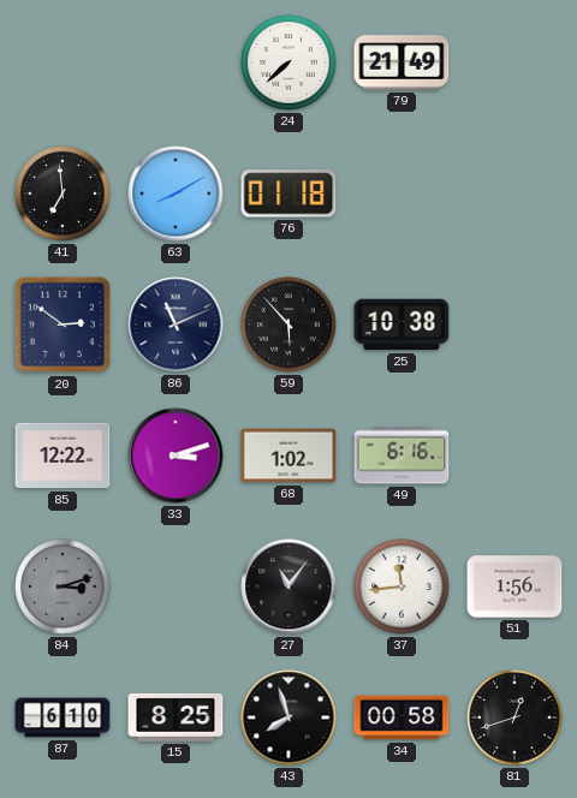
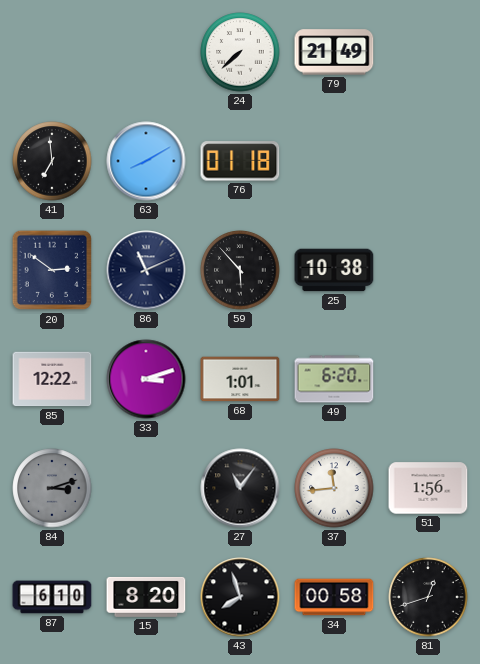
68: 1:02 -> 1:01
49: 6:16 -> 6:20
15: 8:25 -> 8:20
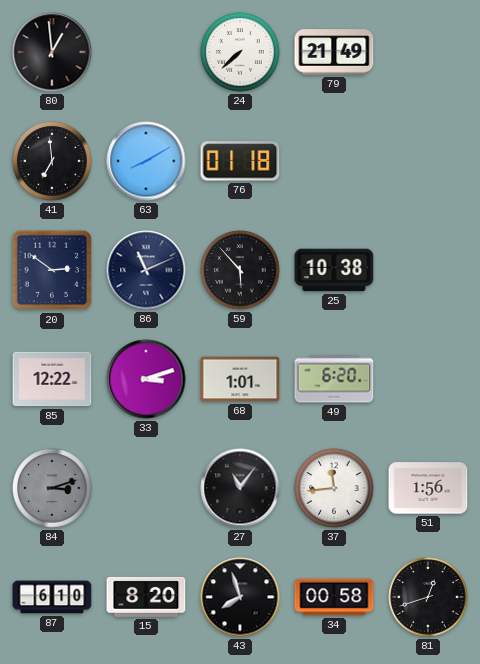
80: none -> 12:59
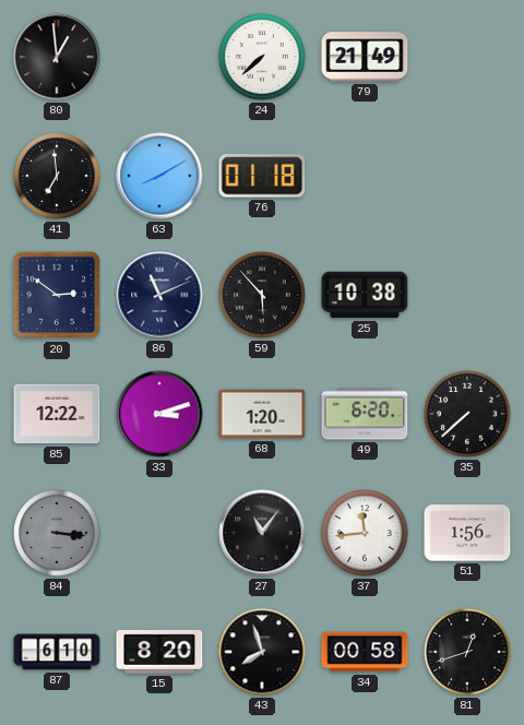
68: 1:01 -> 1:20
35: none -> 7:38
84: 3:12 -> 3:16
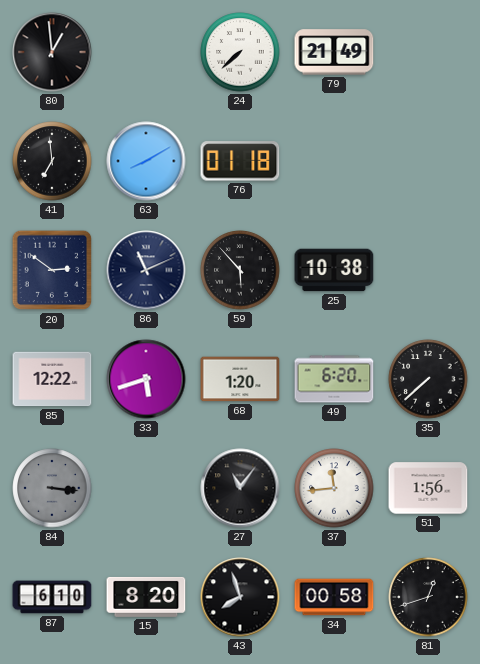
33: 3:12 -> 5:42
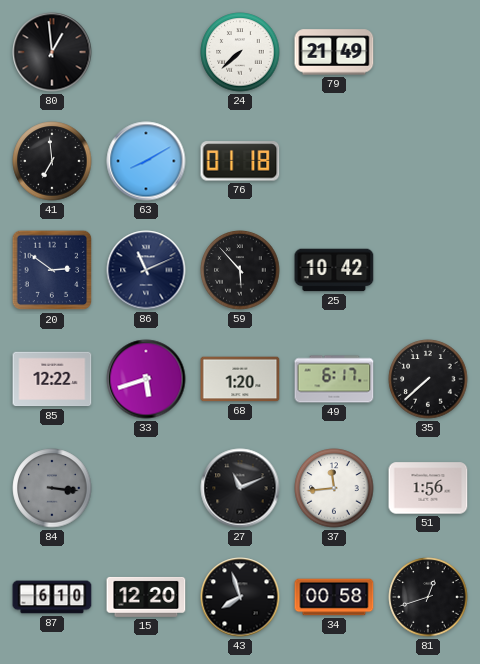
25: 10:38 -> 10:42
49: 6:20 -> 6:17
27: 11:06 -> 11:11
15: 8:20 -> 12:20
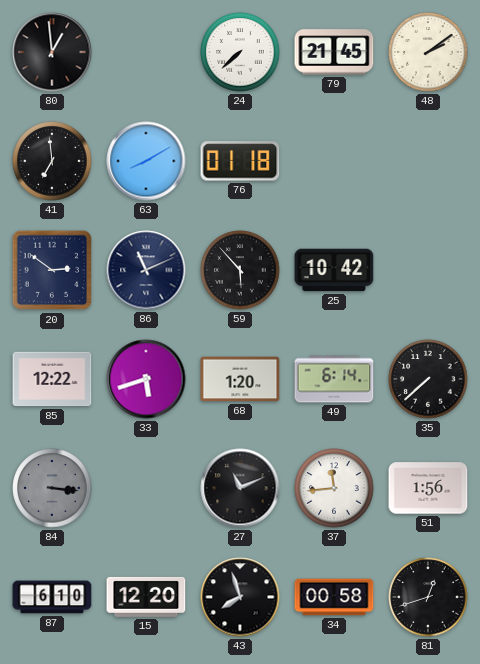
79: 21:49 -> 21:45
48: none -> 2:09
49: 6:17 -> 6:14
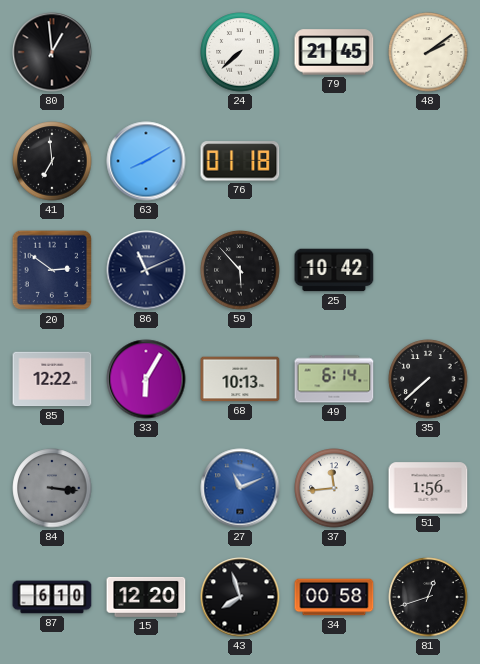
33: 5:42 -> 6:05
68: 1:20 -> 10:13
27 dial: black -> blue
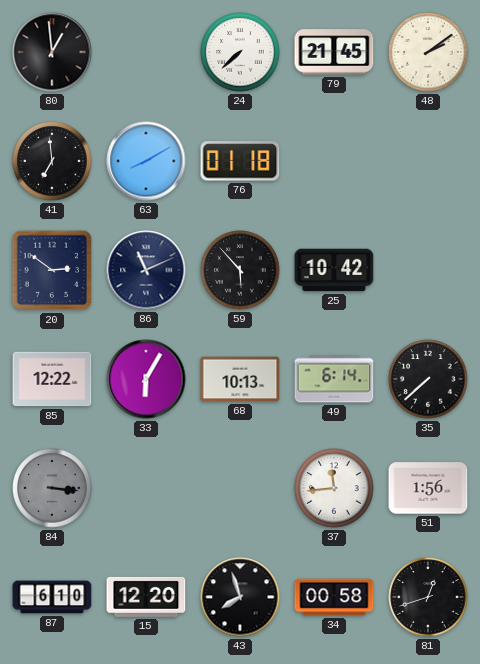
27: 11:11 -> none
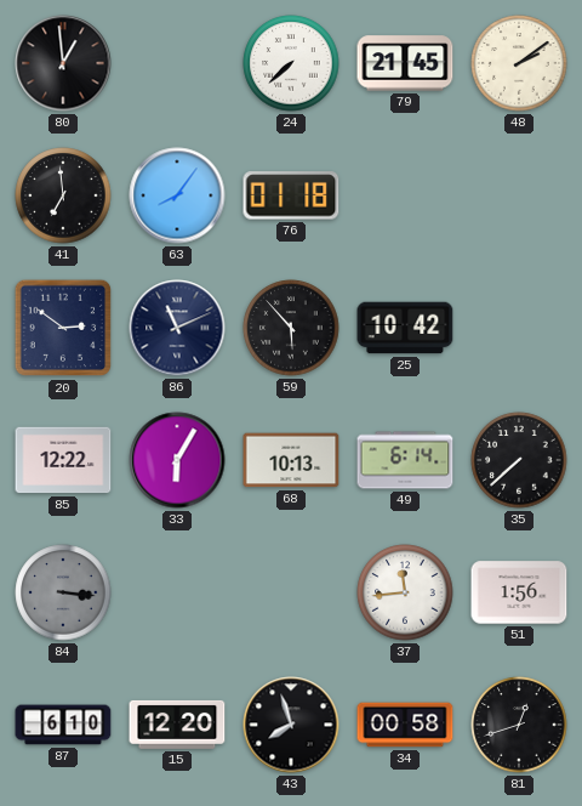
63: 8:10 -> 8:06
